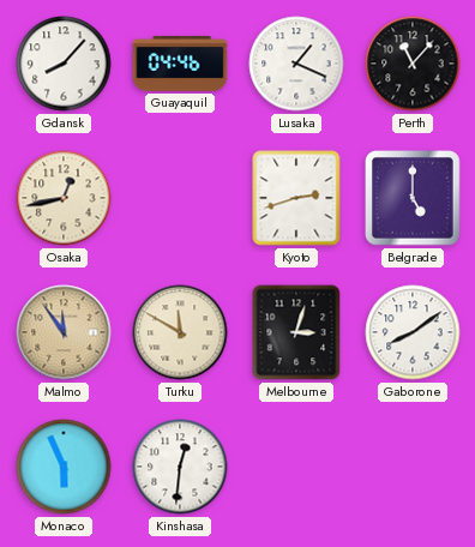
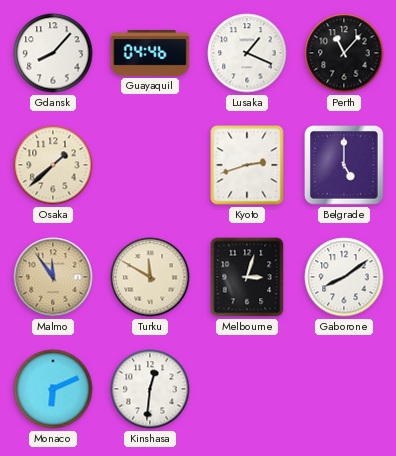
Osaka: 12:43 -> 1:38
Monaco: 5:56 -> 6:11
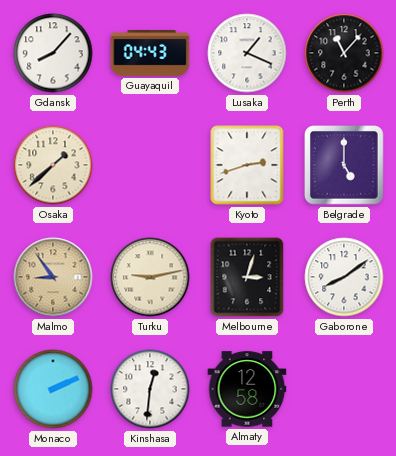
Guayaquil: 04:46 -> 04:43
Malmo: 11:54 -> 8:54
Turku: 11:50 -> 9:13
Monaco: 6:11 -> 2:11
Almaty: none -> 12:58
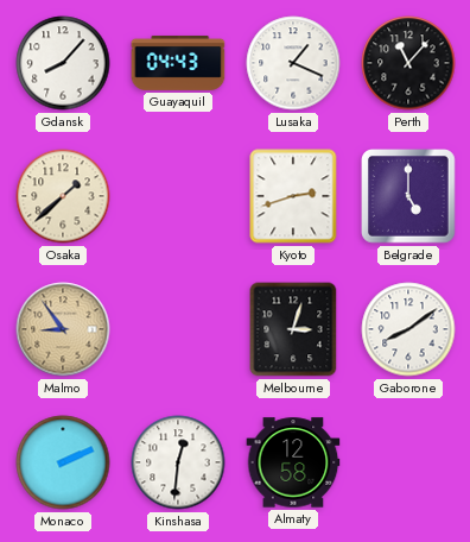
Turku: 9:13 -> none
